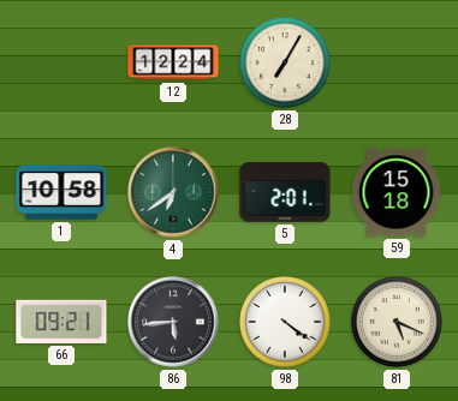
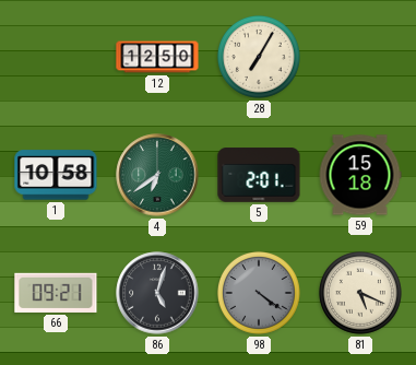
12: 12:24 -> 12:50
86: 5:44 -> 5:03
98 dial: white -> grey
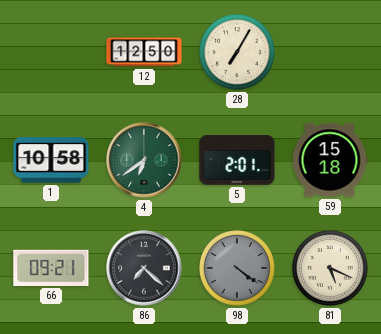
86: 5:03 -> 7:22
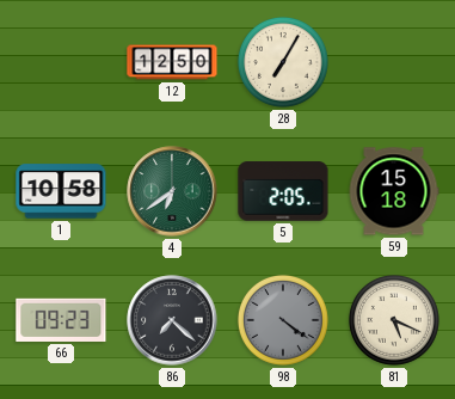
5: 2:01 -> 2:05
66: 09:21 -> 09:23
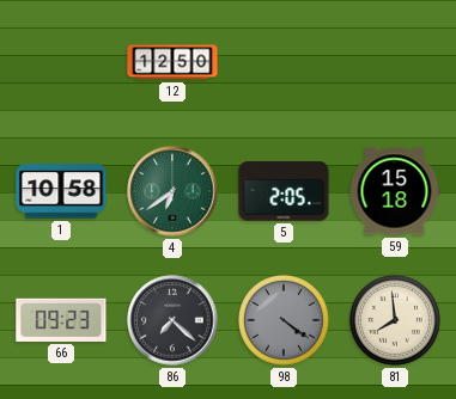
28: 7:05 -> none
81: 5:19 -> 7:59
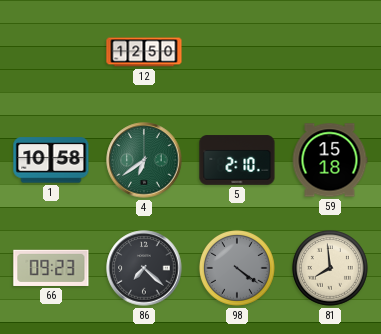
5: 2:05 -> 2:10
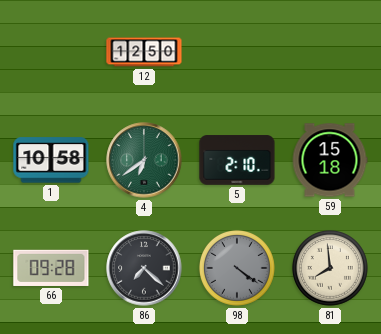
66: 09:23 -> 09:28
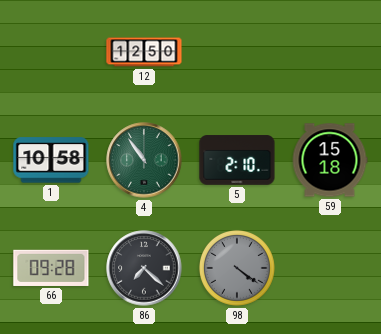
4: 6:39 -> 10:54
81: 7:59 -> none
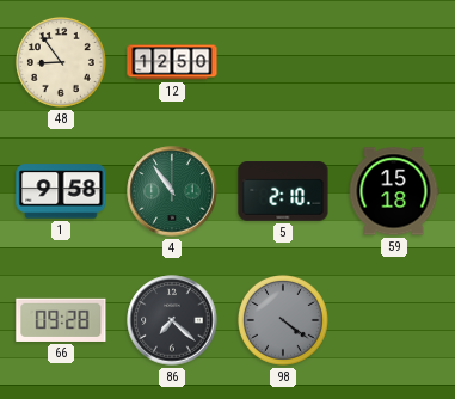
48: none -> 8:54
1: 10:58 -> 9:58
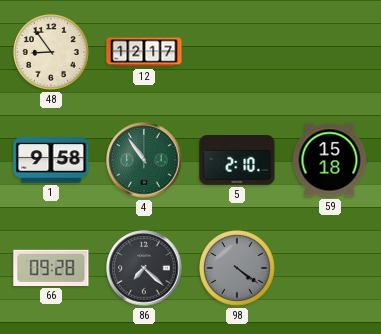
12: 12:50 -> 12:17
